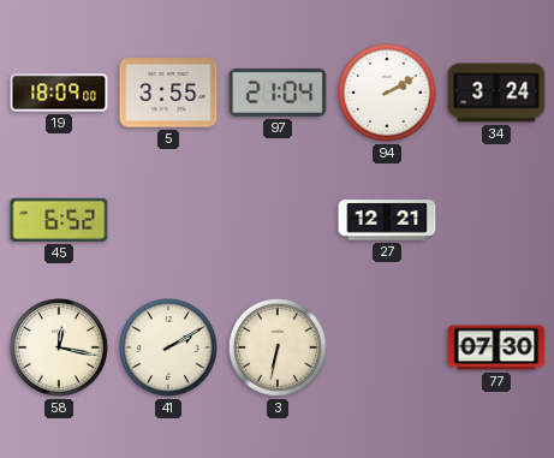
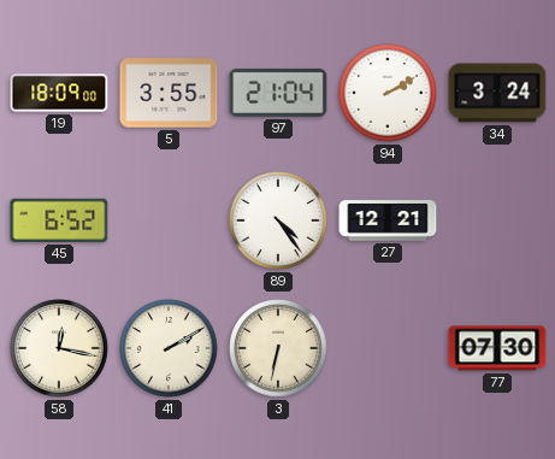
89: none -> 4:24
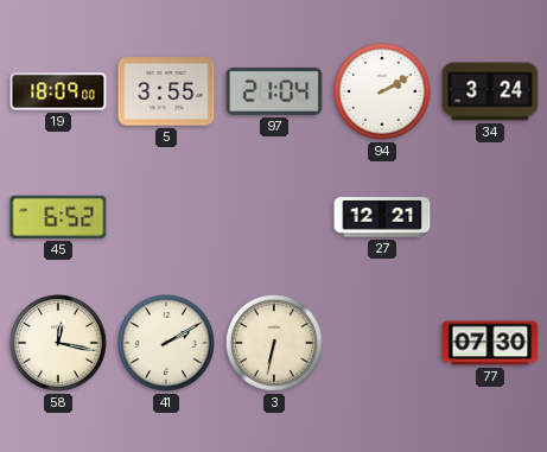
89: 4:24 -> none
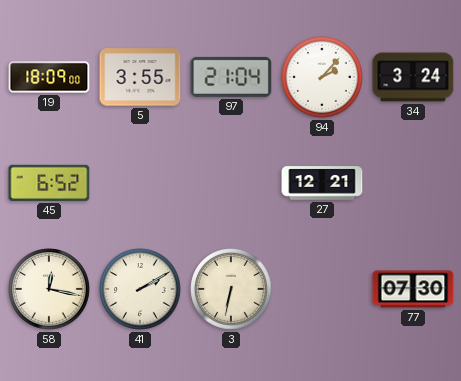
94: 2:10 -> 2:07
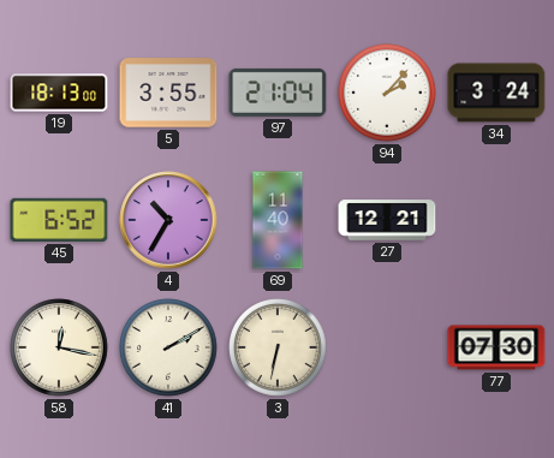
19: 18:09 -> 18:13
4: none -> 10:35
69: none -> 11:40
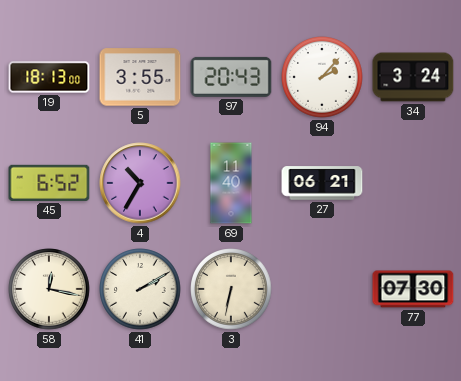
97: 21:04 -> 20:43
27: 12:21 -> 06:21
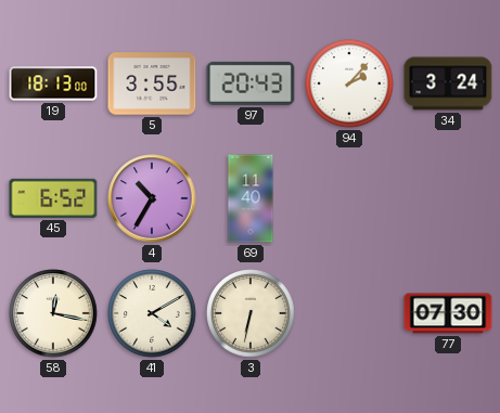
27: 06:21 -> none
41: 2:10 -> 4:10
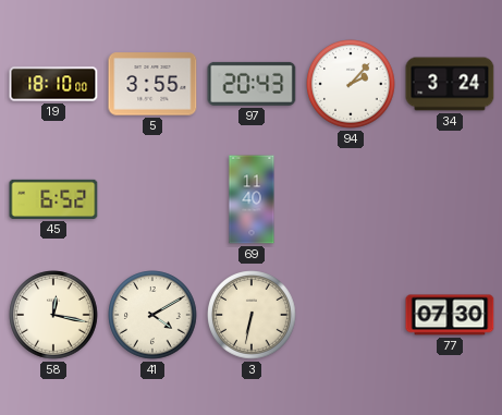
19: 18:13 -> 18:10
4: 10:35 -> none
